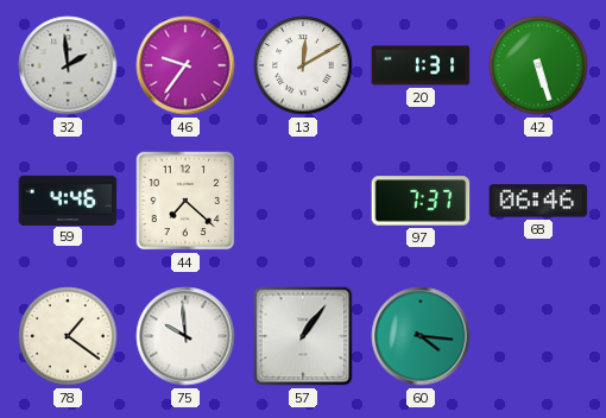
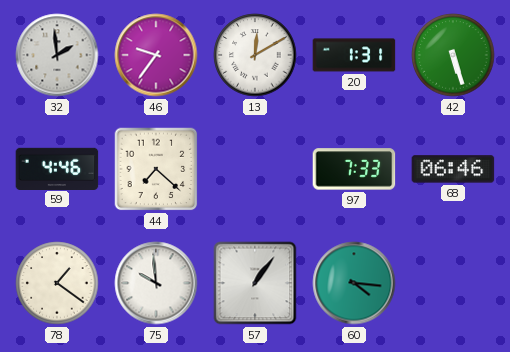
97: 7:37 -> 7:33
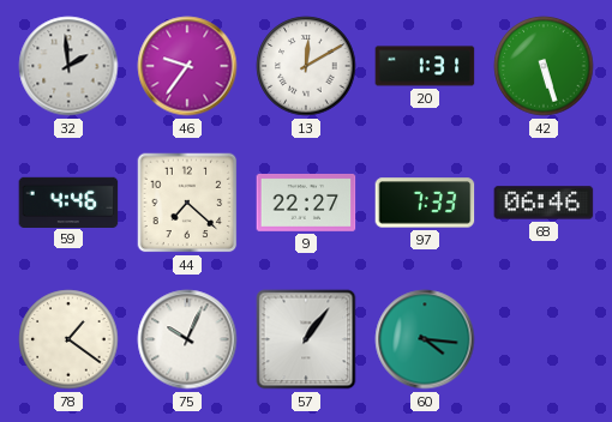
9: none -> 22:27
75: 9:59 -> 10:04
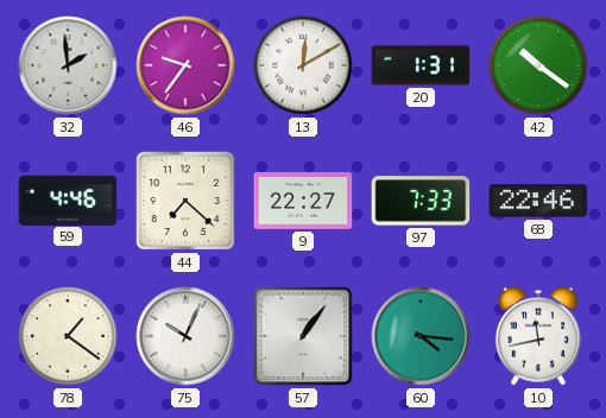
42: 5:27 -> 10:21
68: 06:46 -> 22:46
10: none -> 11:43
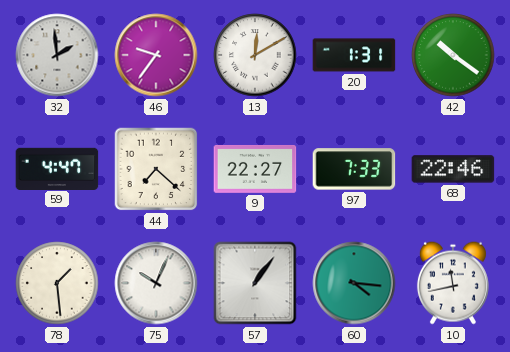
59: 4:46 -> 4:47
78: 1:21 -> 1:29
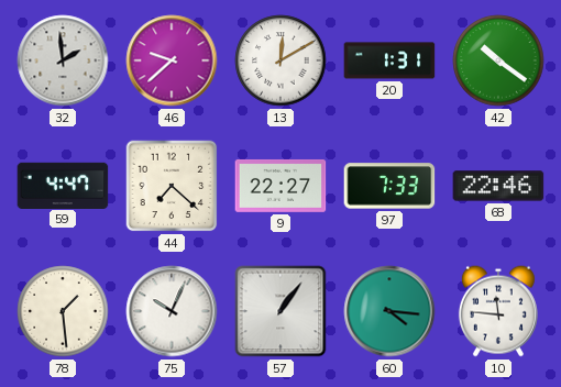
46: 9:36 -> 9:38
10: 11:43 -> 11:46
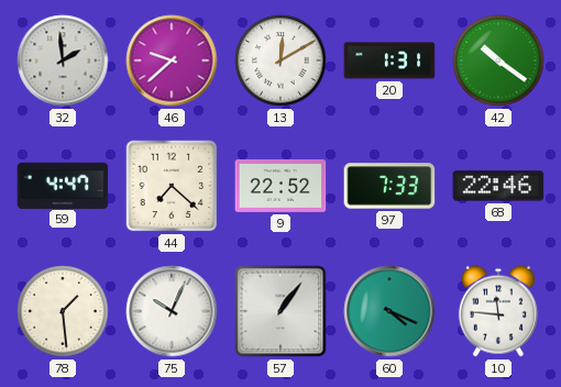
9: 22:27 -> 22:52
60: 4:16 -> 4:19
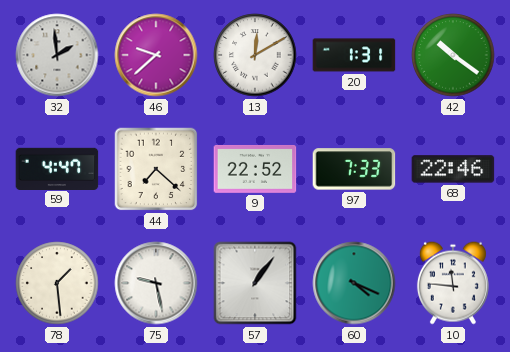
75: 10:04 -> 9:28
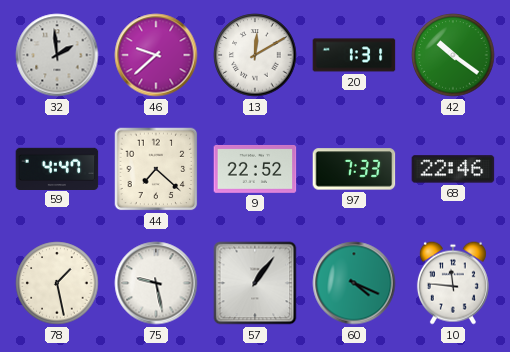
78: 1:29 -> 1:28
